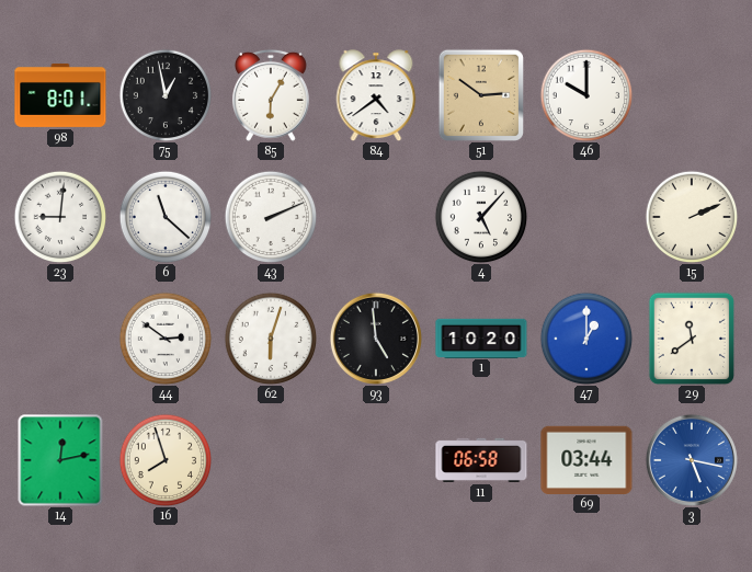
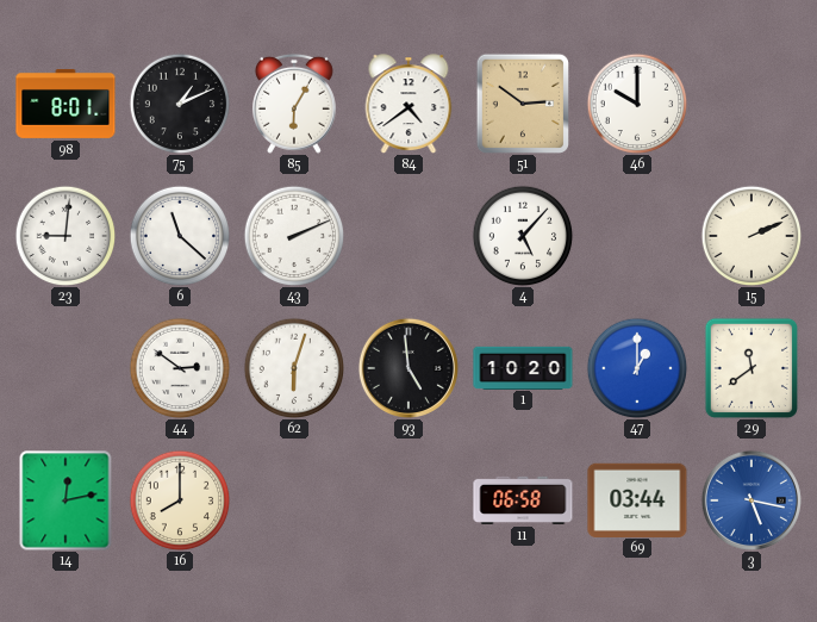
75: 12:58 -> 1:11
16: 7:57 -> 8:00
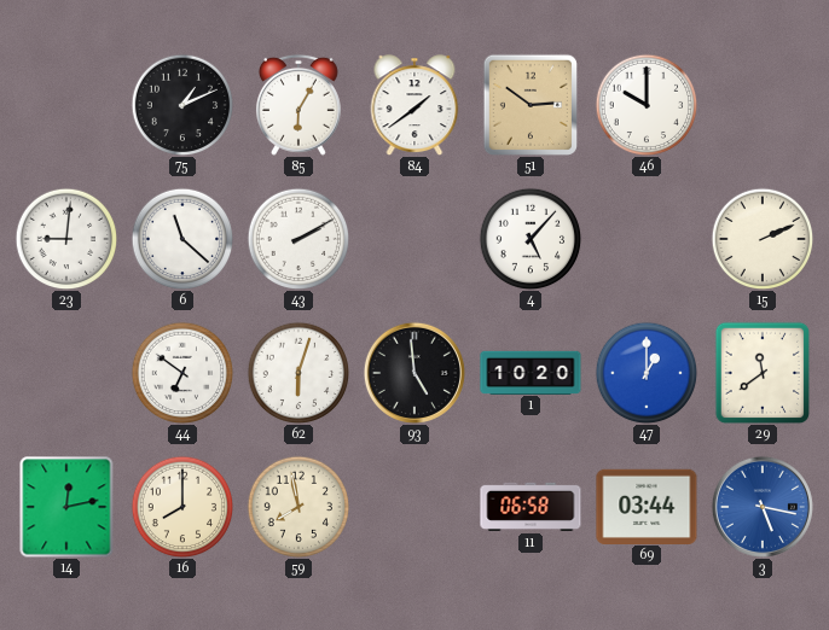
98: 8:01 -> none
84: 4:39 -> 1:39
43: 2:11 -> 2:10
44: 2:51 -> 6:51
59: none -> 7:58
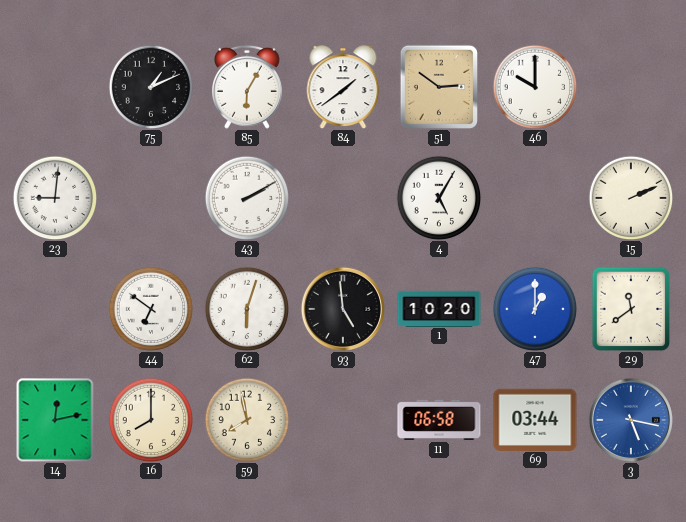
6: 11:22 -> none
4: 5:07 -> 5:05
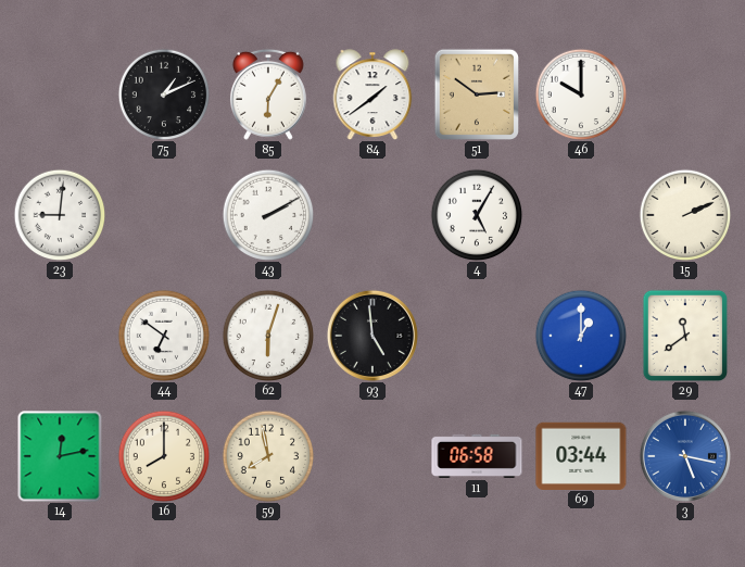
1: 10:20 -> none
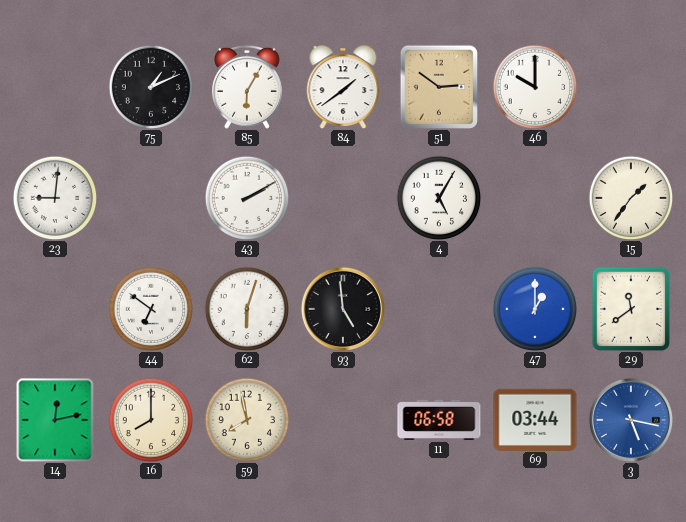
15: 2:11 -> 1:36
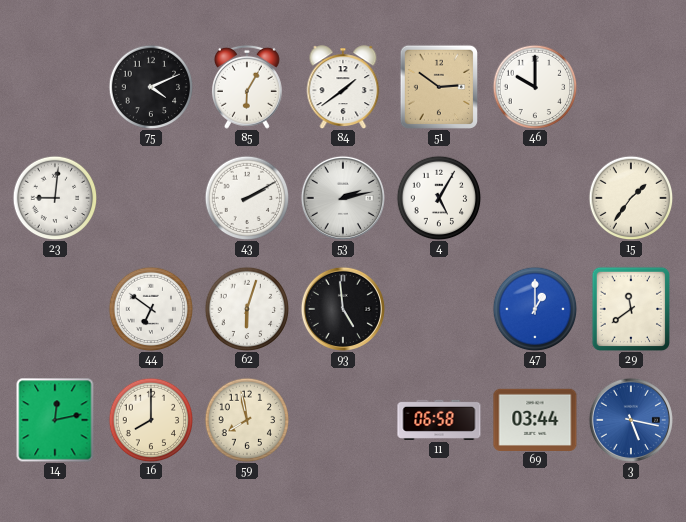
75: 1:11 -> 4:11
53: none -> 2:13
